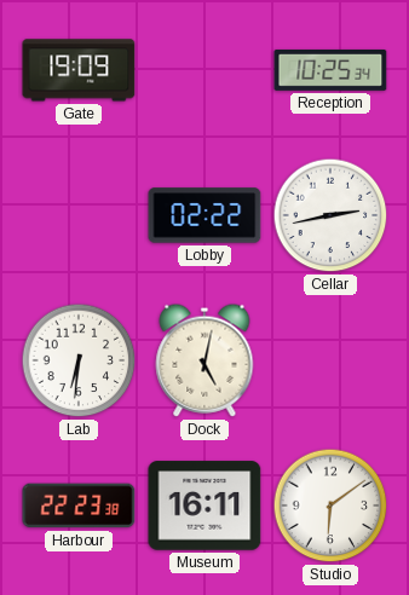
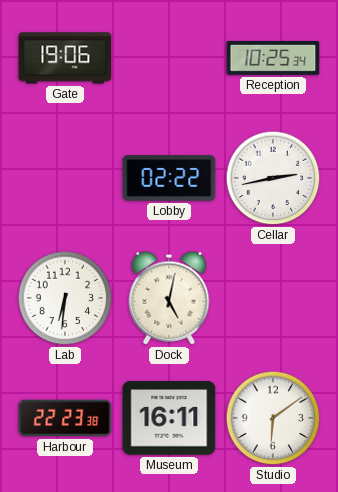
Gate: 19:09 -> 19:06
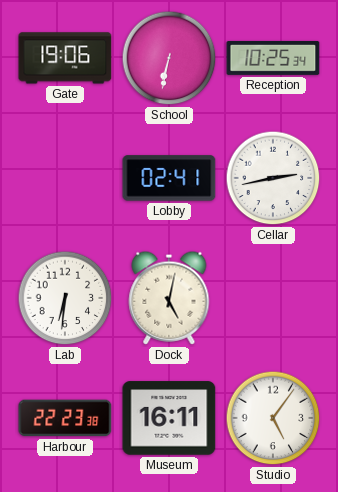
School: none -> 6:32
Lobby: 02:22 -> 02:41
Studio: 6:09 -> 5:06
